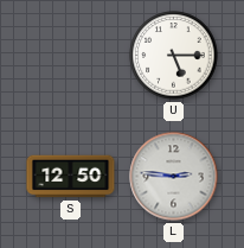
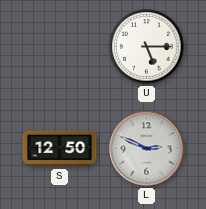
L: 2:46 -> 2:49
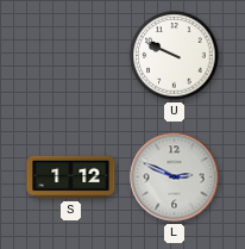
U: 5:15 -> 9:49
S: 12:50 -> 1:12
